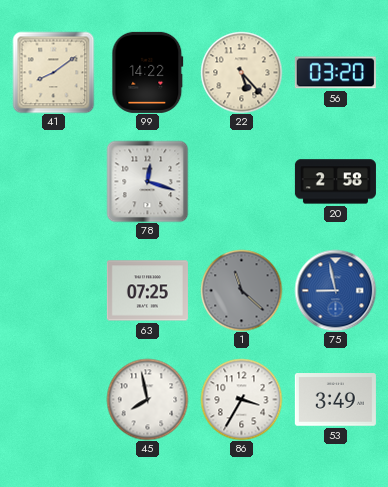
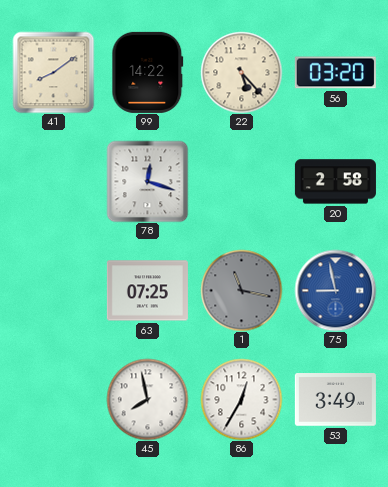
1: 11:22 -> 11:17
86: 3:35 -> 12:35
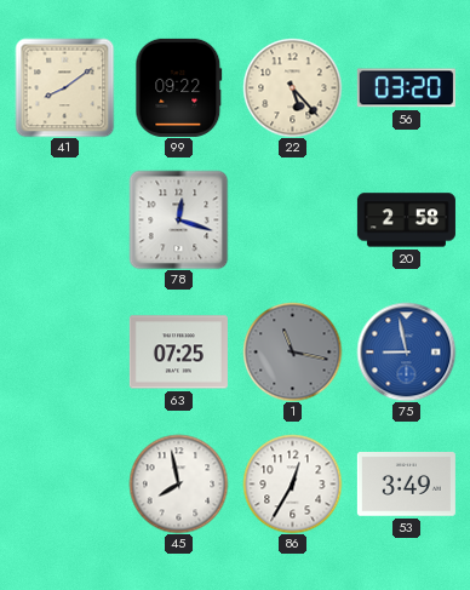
99: 14:22 -> 09:22
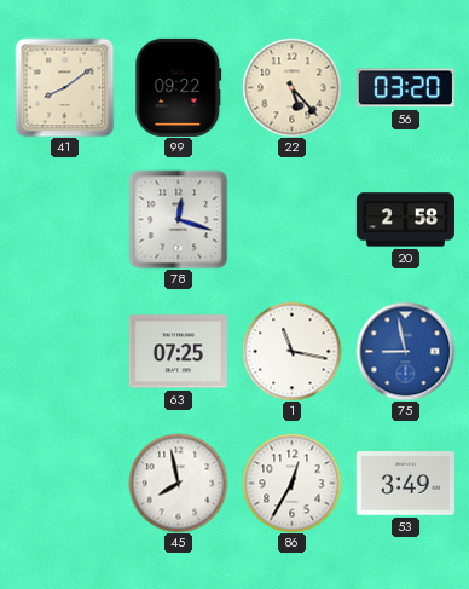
1 dial: grey -> white
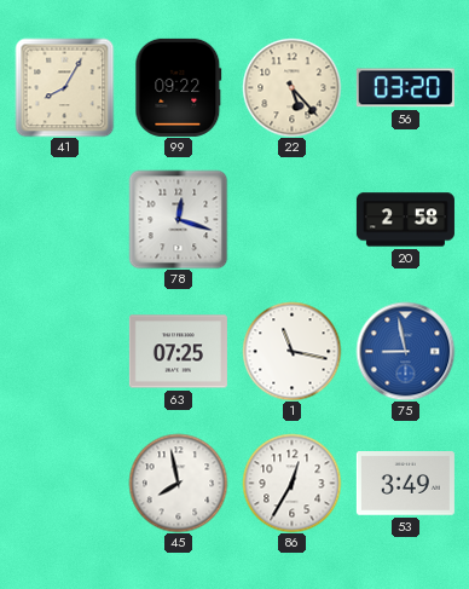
41: 8:09 -> 8:05
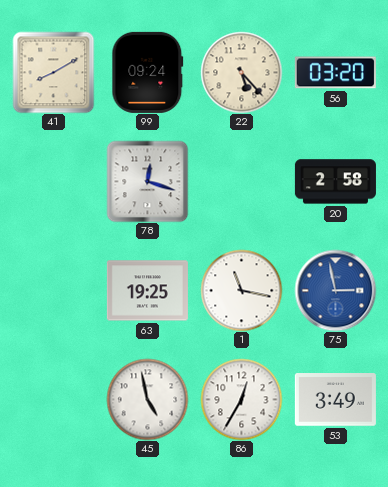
41: 8:05 -> 8:10
99: 09:22 -> 09:24
63: 07:25 -> 19:25
75: 8:58 -> 2:58
45: 7:58 -> 4:58
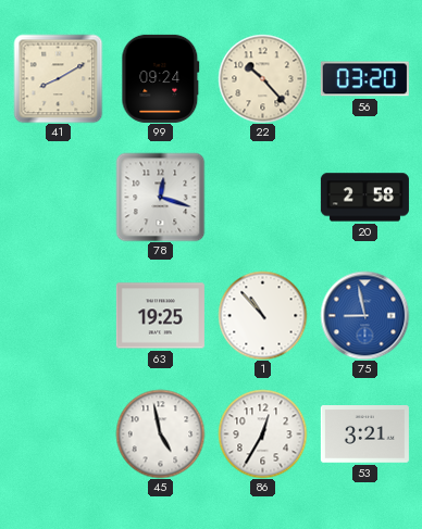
22: 5:23 -> 10:23
1: 11:17 -> 10:53
75: 2:58 -> 8:58
53: 3:49 -> 3:21
